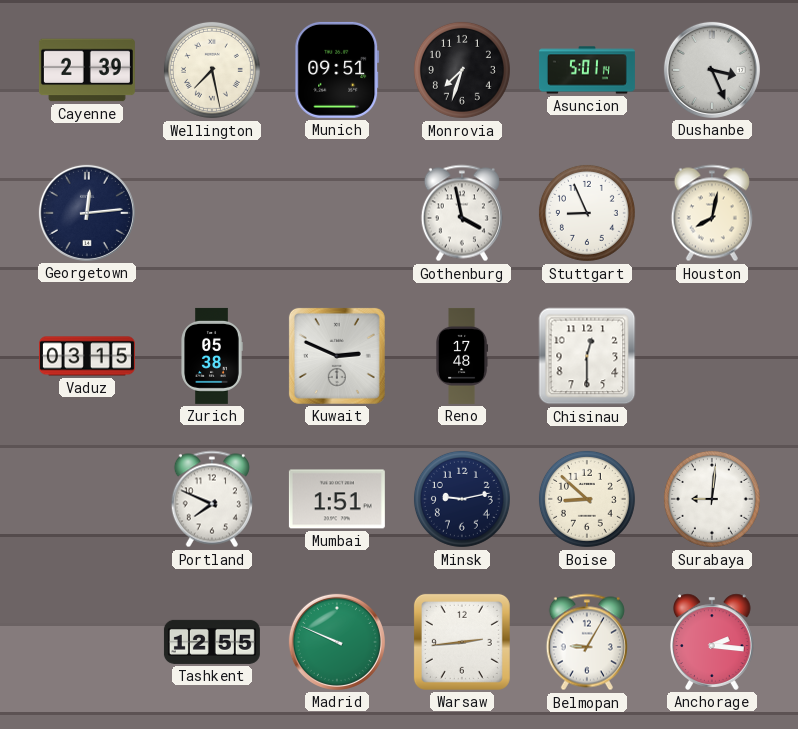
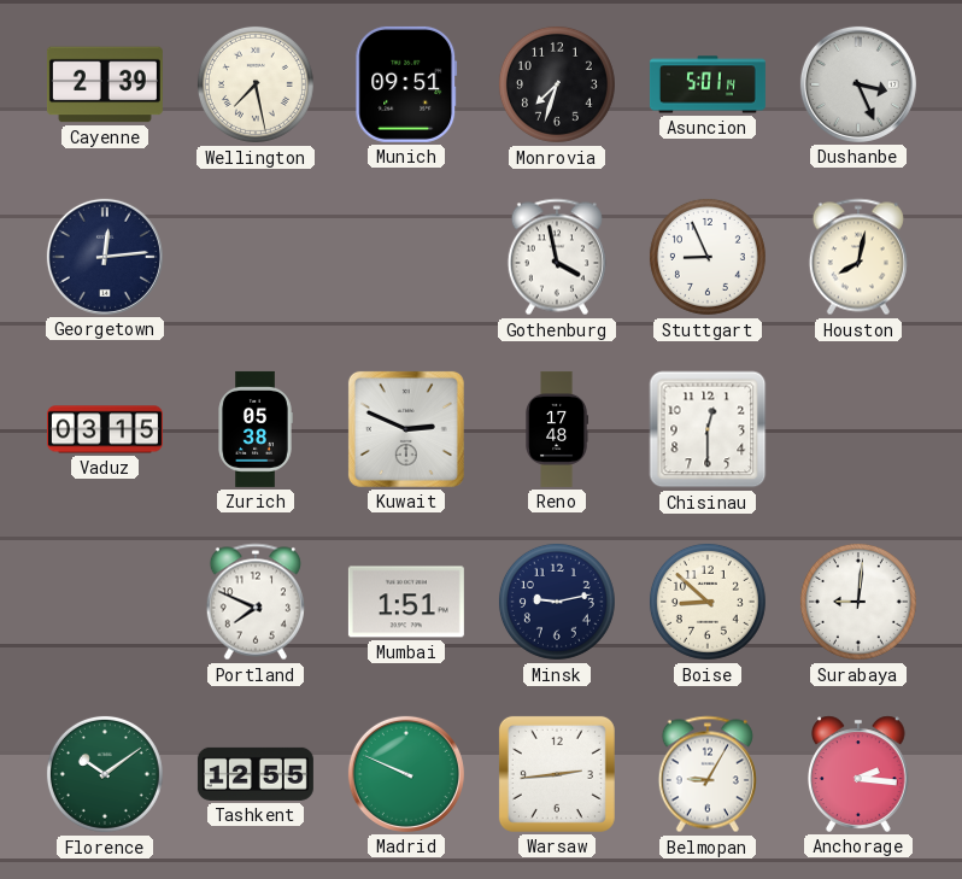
Florence: none -> 10:09
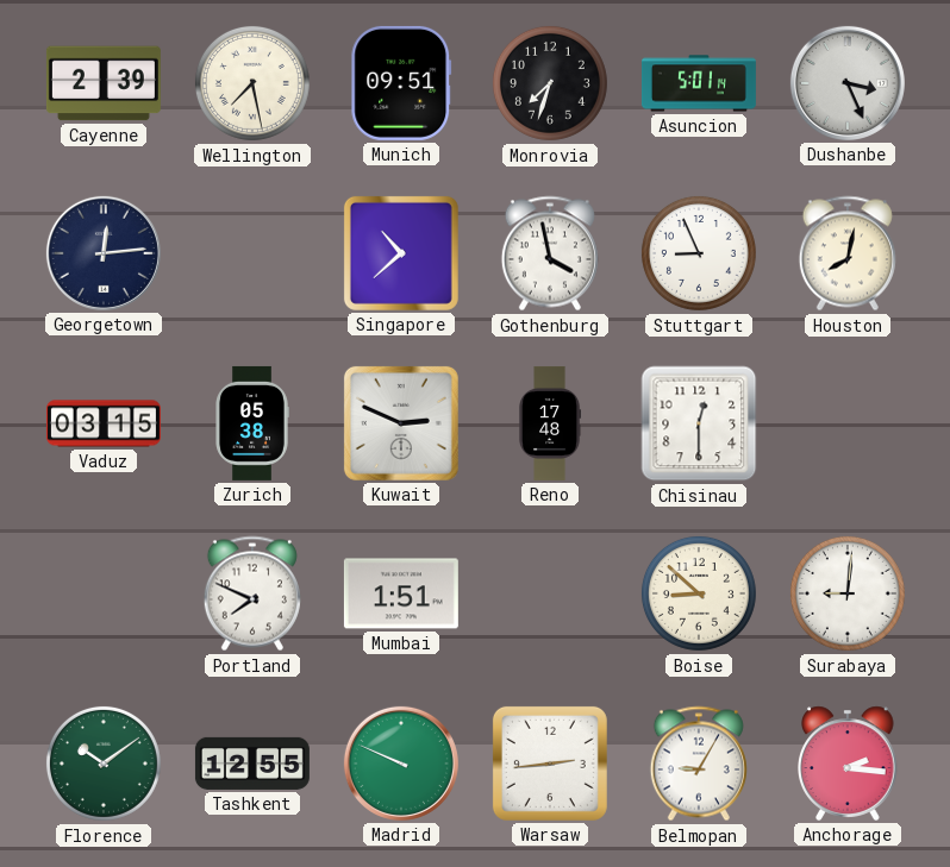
Singapore: none -> 10:38
Minsk: 9:13 -> none
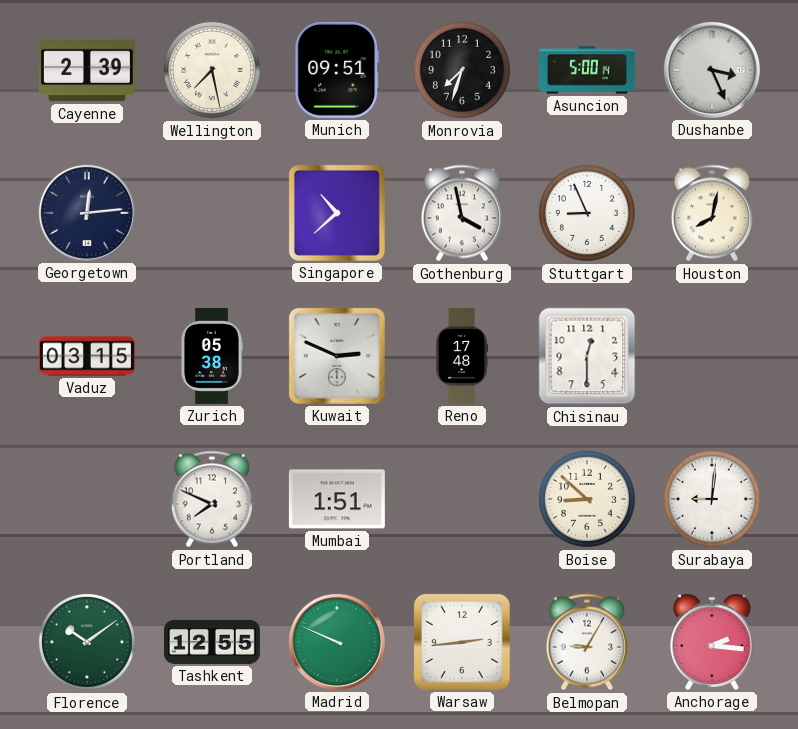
Asuncion: 5:01 -> 5:00
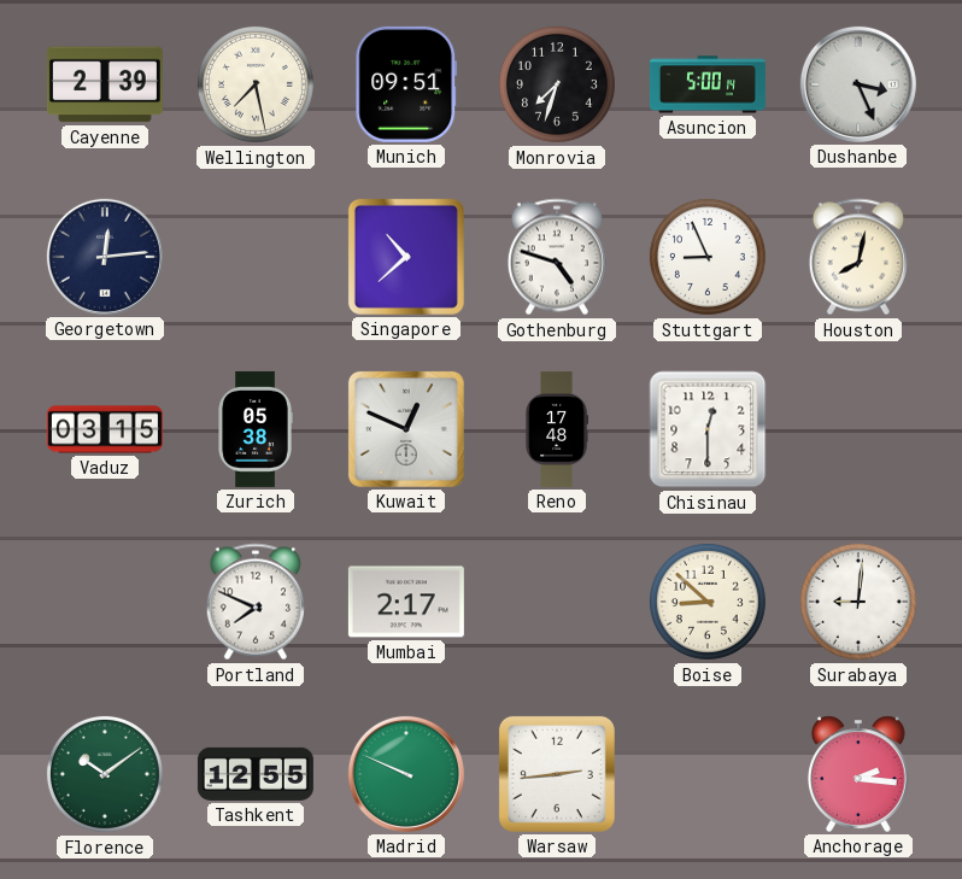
Gothenburg: 3:58 -> 4:48
Kuwait: 2:49 -> 12:49
Mumbai: 1:51 -> 2:17
Belmopan: 9:05 -> none
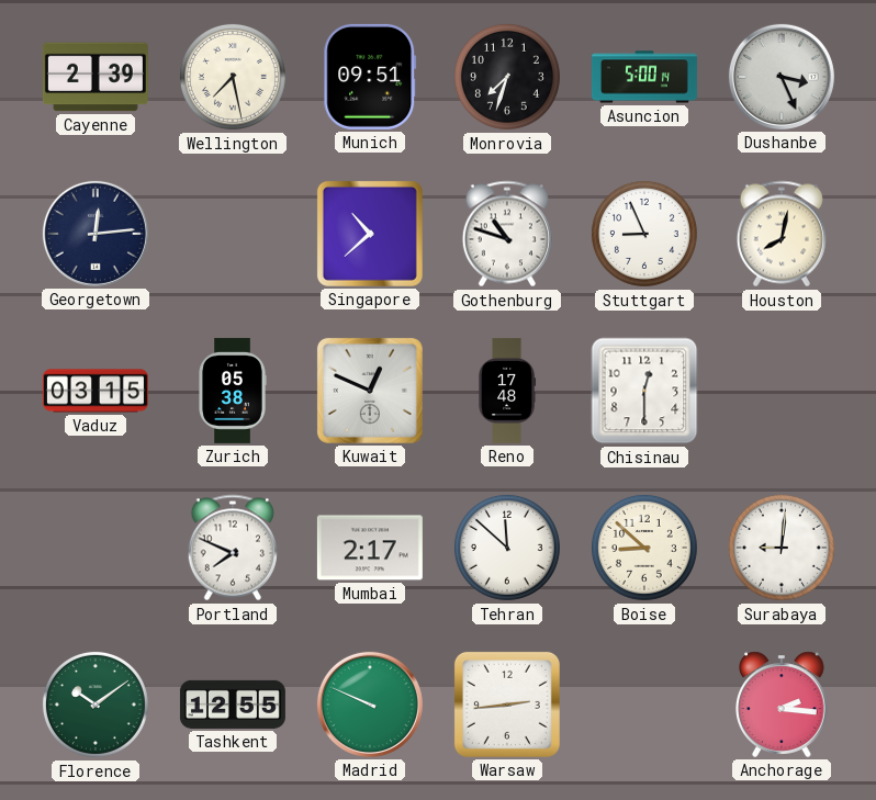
Gothenburg: 4:48 -> 10:48
Tehran: none -> 11:52
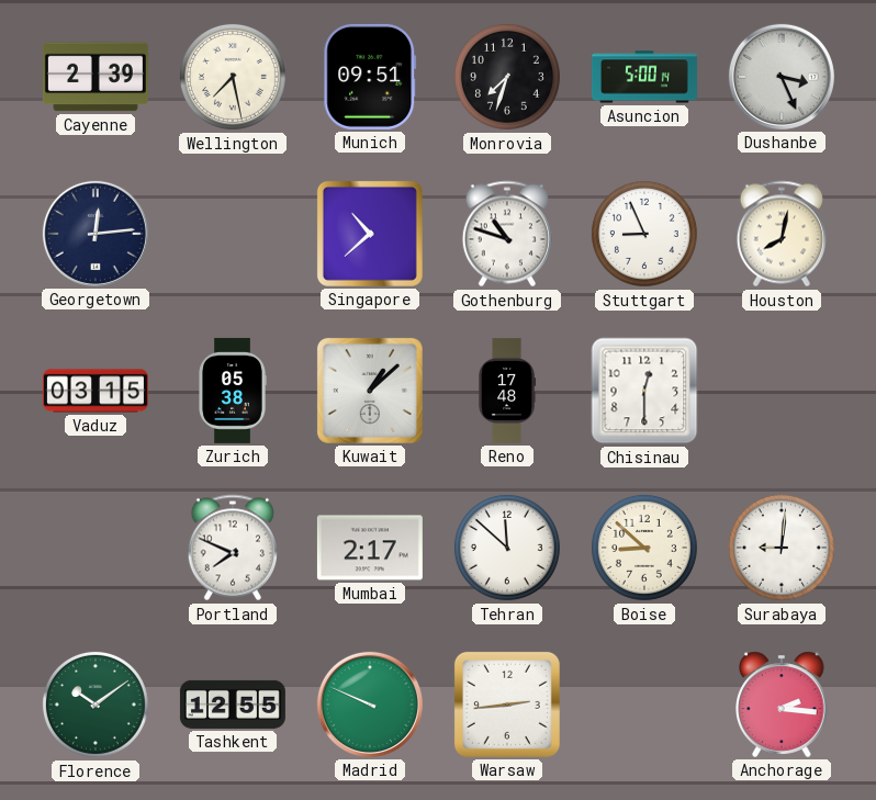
Kuwait: 12:49 -> 1:08
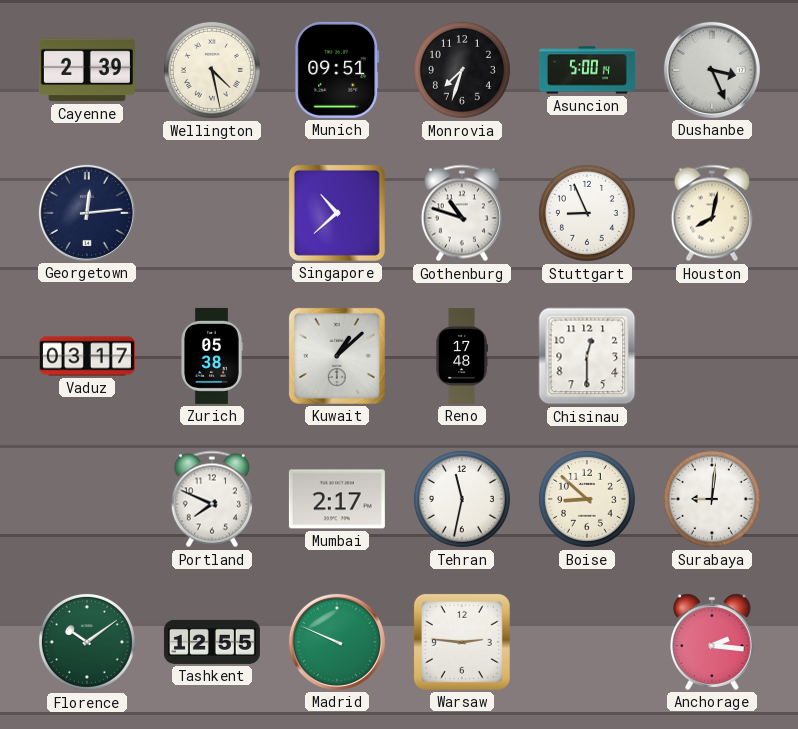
Wellington: 7:28 -> 4:28
Vaduz: 03:15 -> 03:17
Tehran: 11:52 -> 11:32
Warsaw: 2:44 -> 2:46
